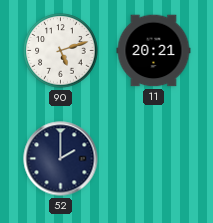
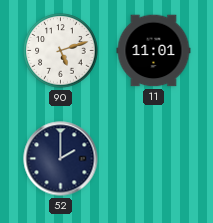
11: 20:21 -> 11:01
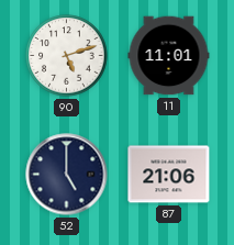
52: 2:00 -> 5:00
87: none -> 21:06
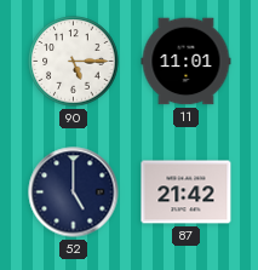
90: 5:12 -> 5:15
87: 21:06 -> 21:42
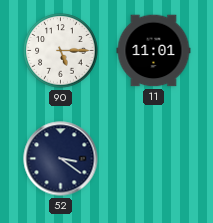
52: 5:00 -> 3:21
87: 21:42 -> none
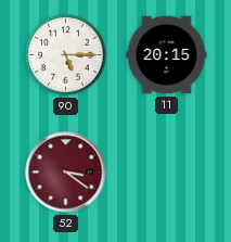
11: 11:01 -> 20:15
52 dial: navy -> burgundy
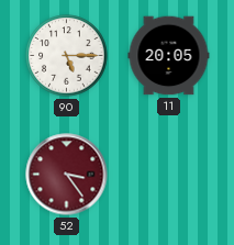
11: 20:15 -> 20:05
52: 3:21 -> 3:24
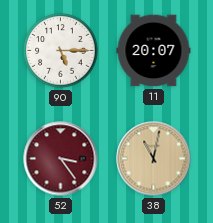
11: 20:05 -> 20:07
38: none -> 11:02
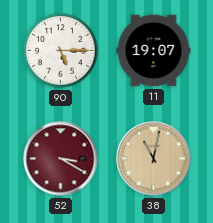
11: 20:07 -> 19:07
52: 3:24 -> 3:20
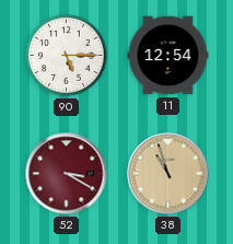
11: 19:07 -> 12:54
38: 11:02 -> 10:57
